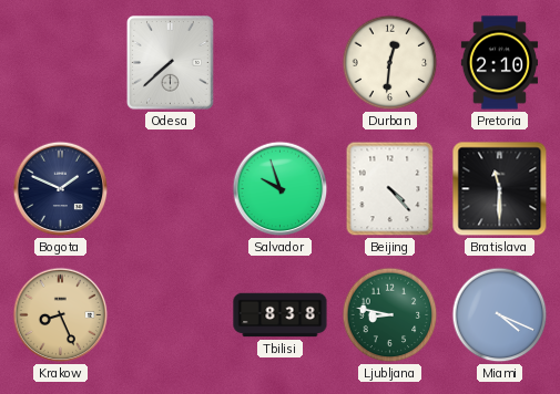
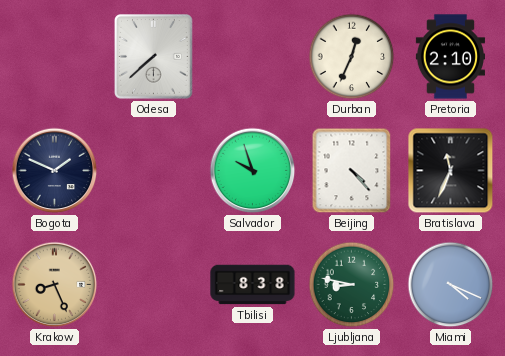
Durban: 12:31 -> 12:34
Bratislava: 11:30 -> 11:34
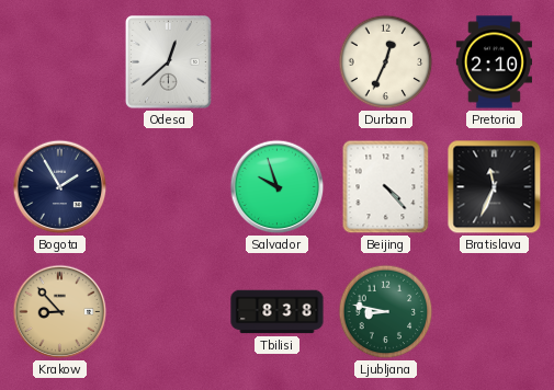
Odesa: 7:38 -> 12:38
Bogota: 1:49 -> 1:55
Krakow: 8:26 -> 8:53
Miami: 4:19 -> none
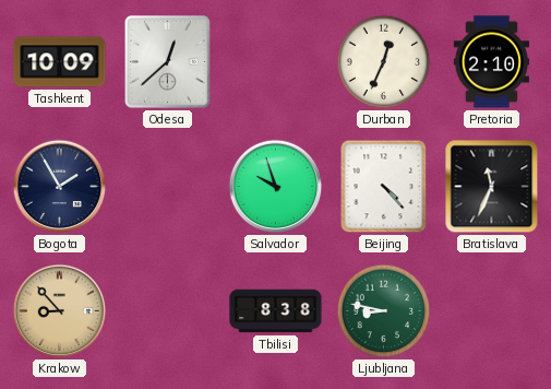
Tashkent: none -> 10:09
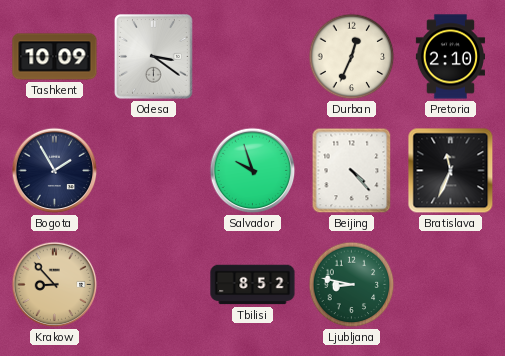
Odesa: 12:38 -> 3:21
Tbilisi: 8:38 -> 8:52
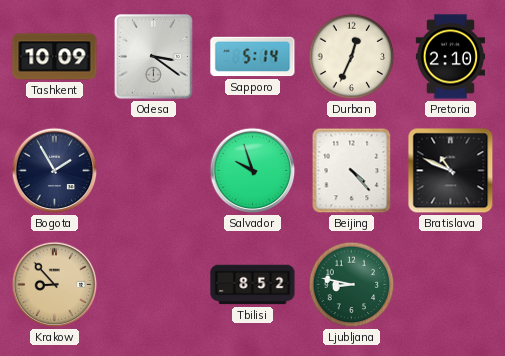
Sapporo: none -> 5:14
Bratislava: 11:34 -> 10:49
